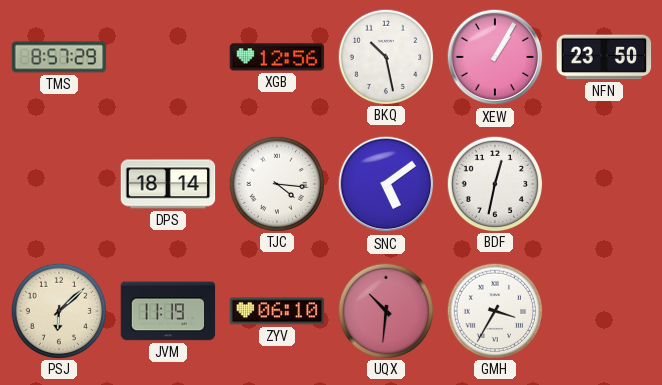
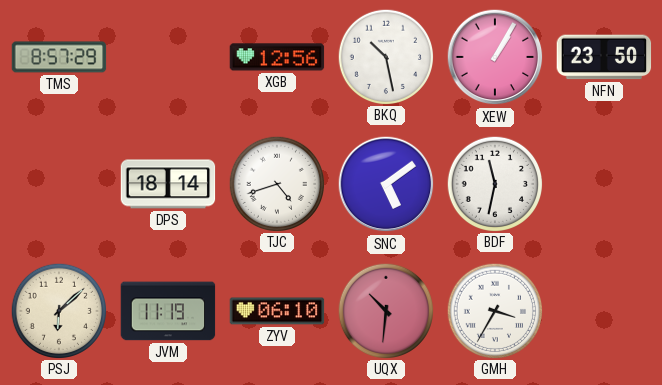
TJC: 4:16 -> 4:42
BDF: 12:32 -> 11:32
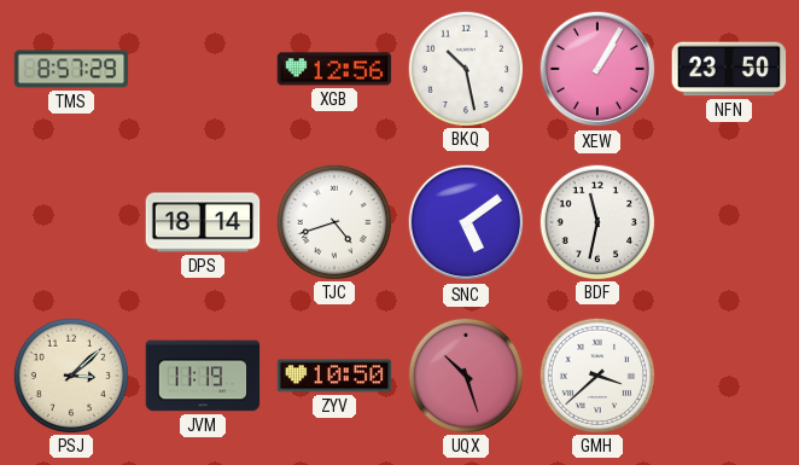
PSJ: 6:08 -> 3:08
ZYV: 06:10 -> 10:50
UQX: 10:31 -> 10:27
GMH: 3:35 -> 3:38
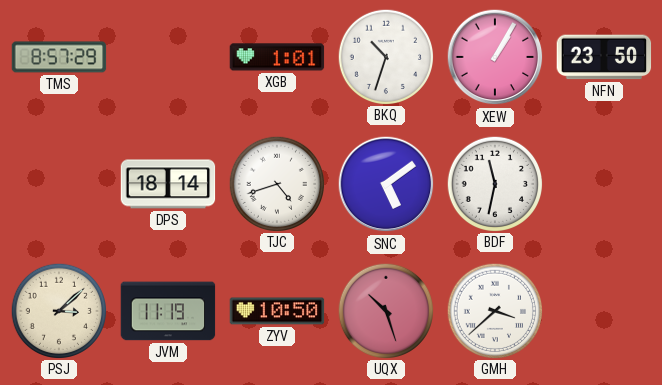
XGB: 12:56 -> 1:01
BKQ: 10:28 -> 10:33
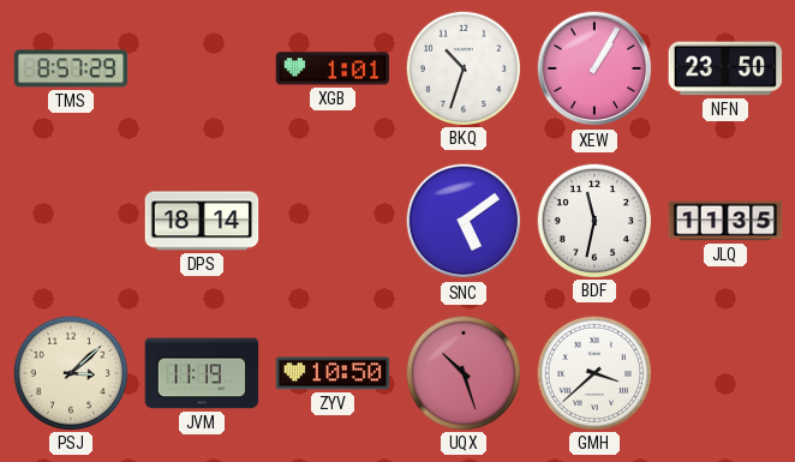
TJC: 4:42 -> none
JLQ: none -> 11:35
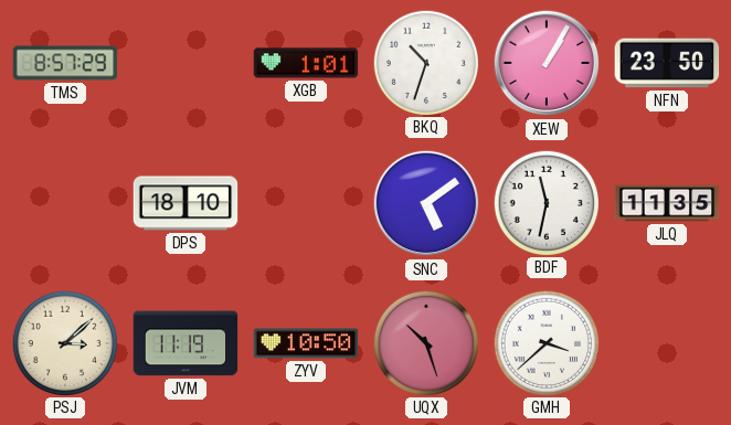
DPS: 18:14 -> 18:10
